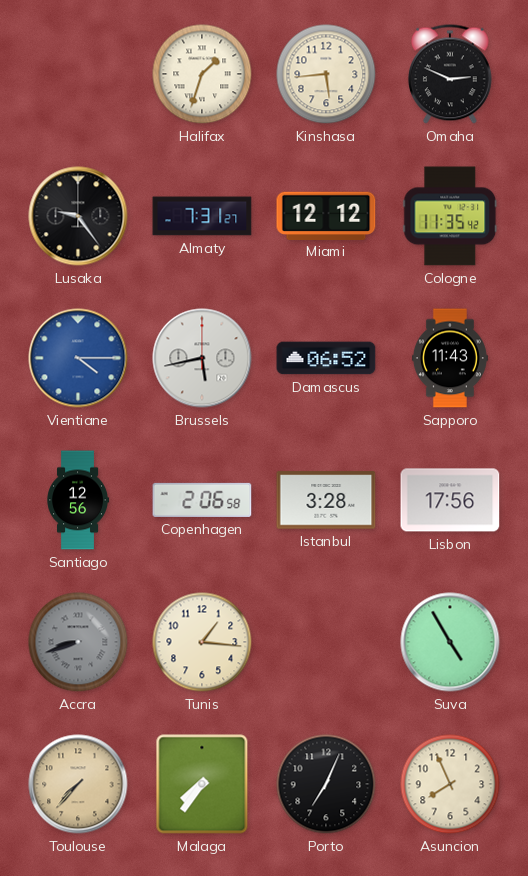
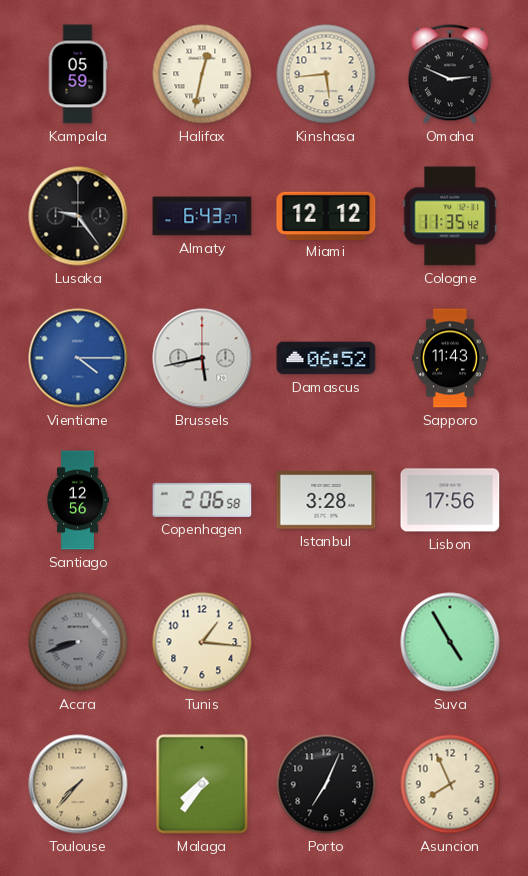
Kampala: none -> 05:59
Halifax: 1:33 -> 12:32
Almaty: 7:31 -> 6:43
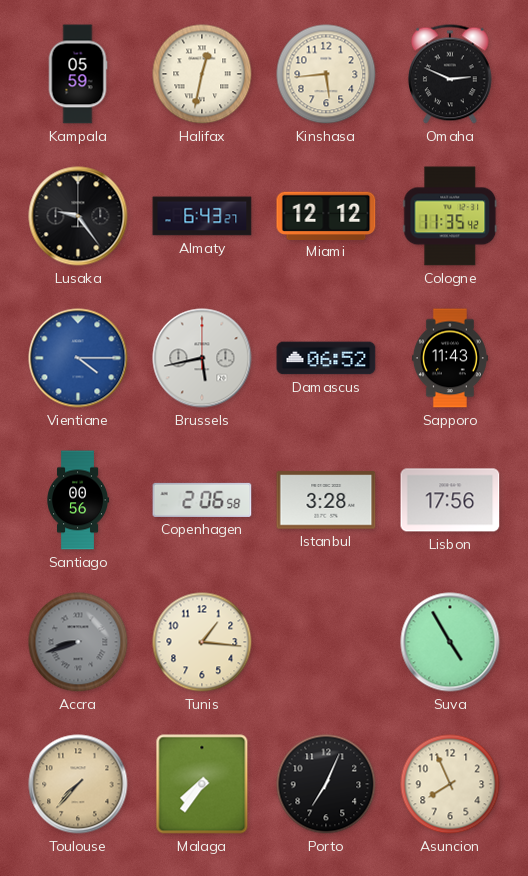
Santiago: 12:56 -> 00:56
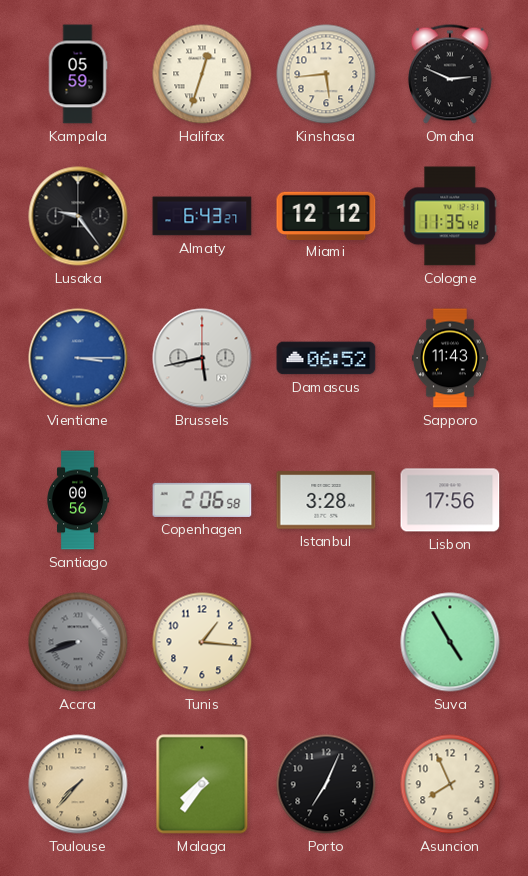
Halifax: 12:32 -> 12:33
Vientiane: 4:15 -> 3:15
